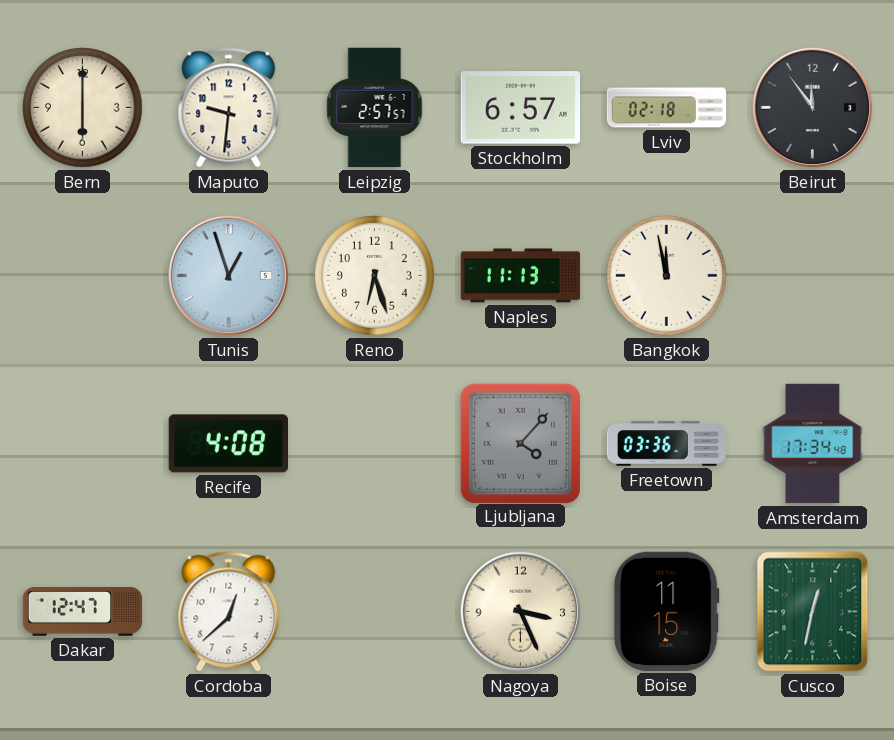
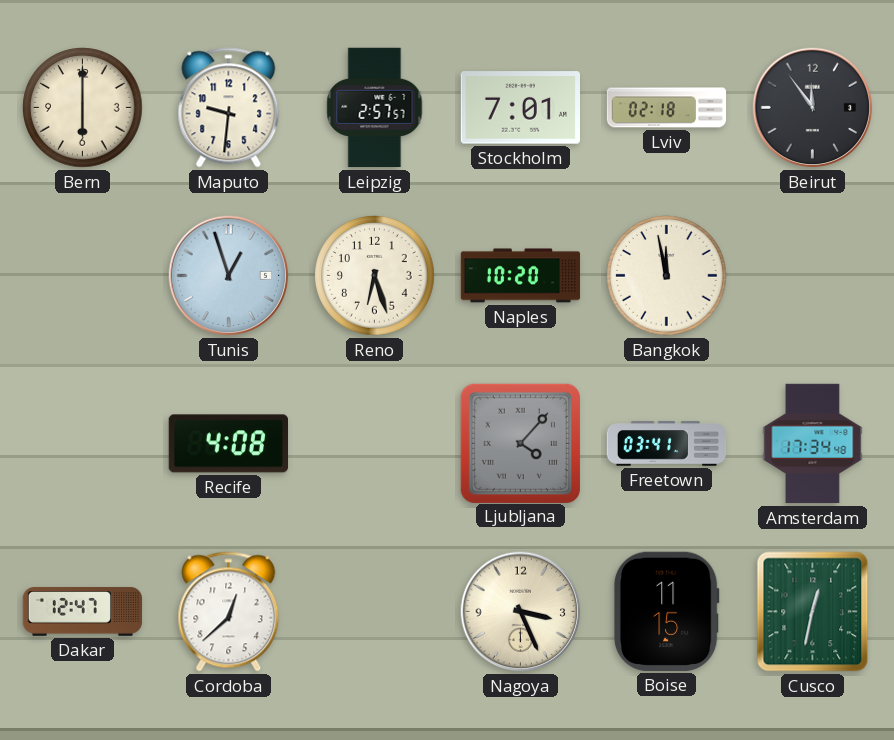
Stockholm: 6:57 -> 7:01
Naples: 11:13 -> 10:20
Freetown: 03:36 -> 03:41
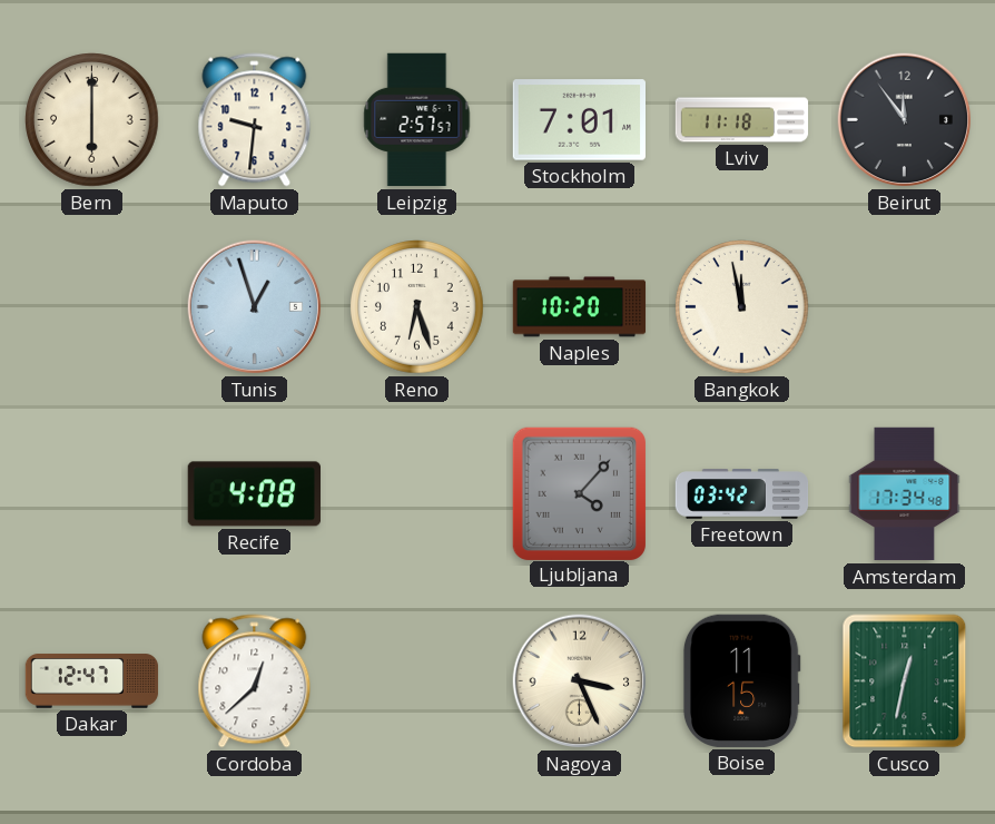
Lviv: 02:18 -> 11:18
Freetown: 03:41 -> 03:42
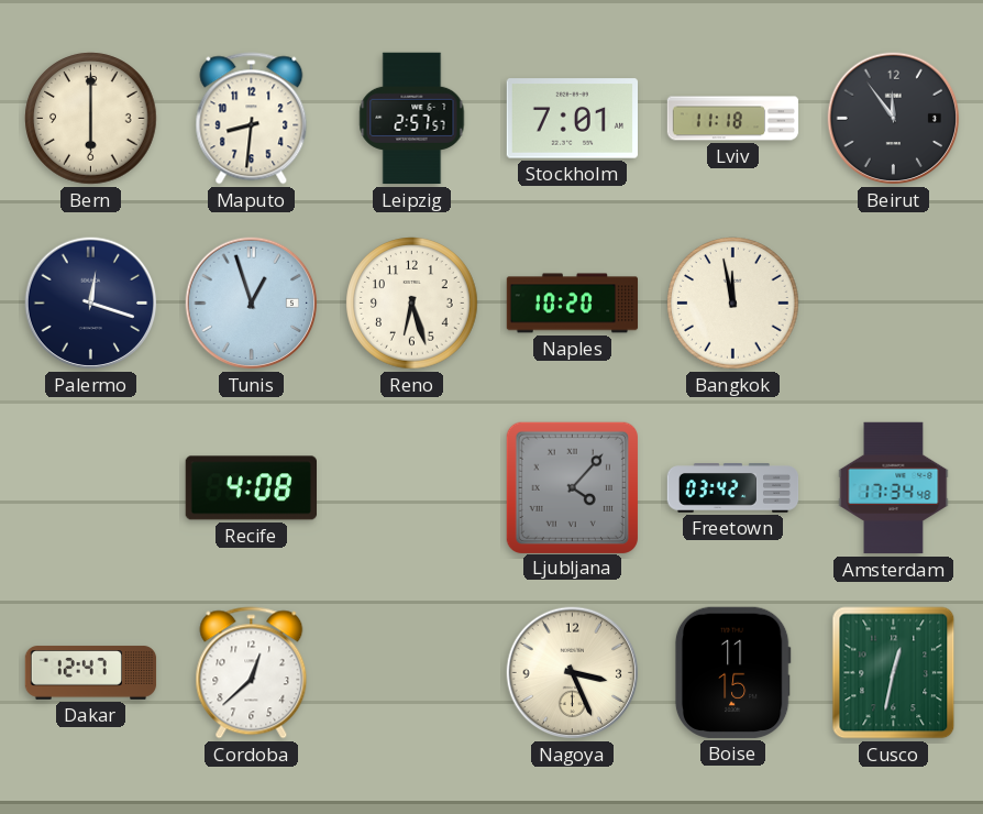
Maputo: 9:31 -> 8:31
Palermo: none -> 12:18
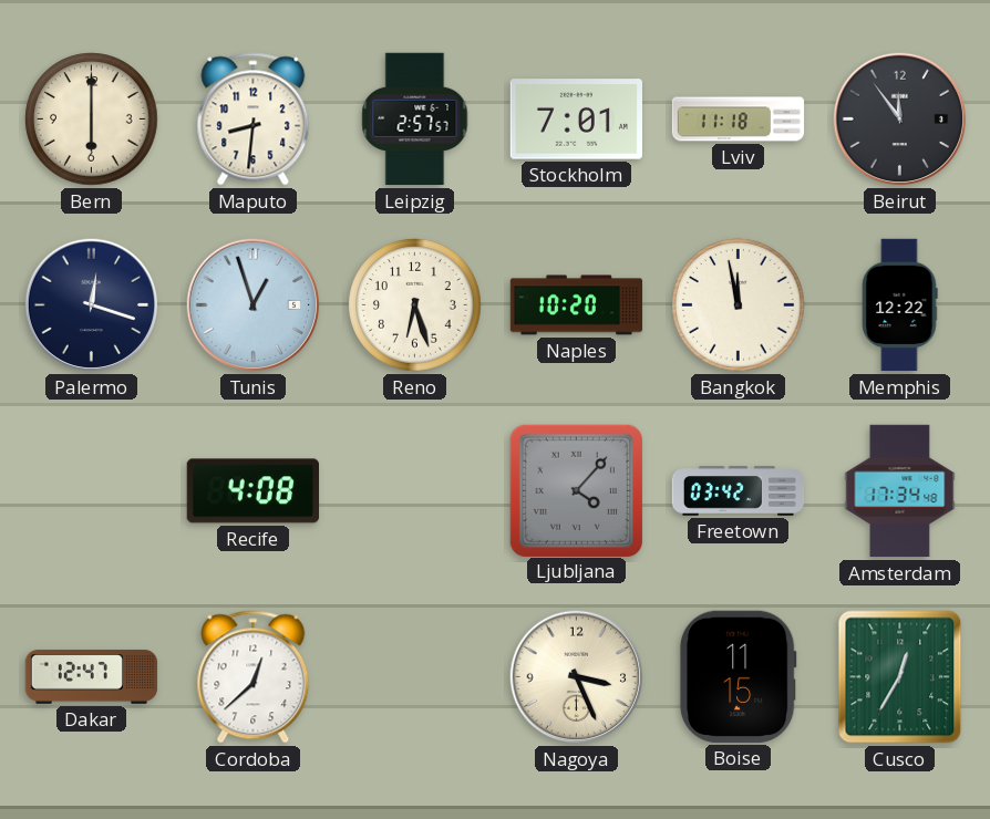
Memphis: none -> 12:22
Cusco: 12:32 -> 12:35
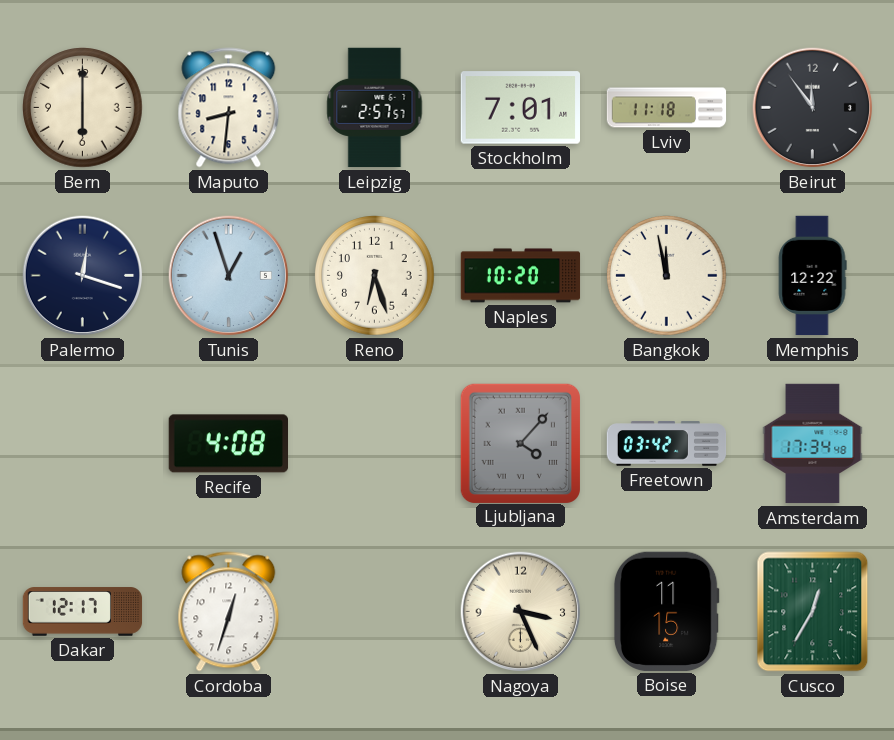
Dakar: 12:47 -> 12:17
Cordoba: 12:38 -> 12:33
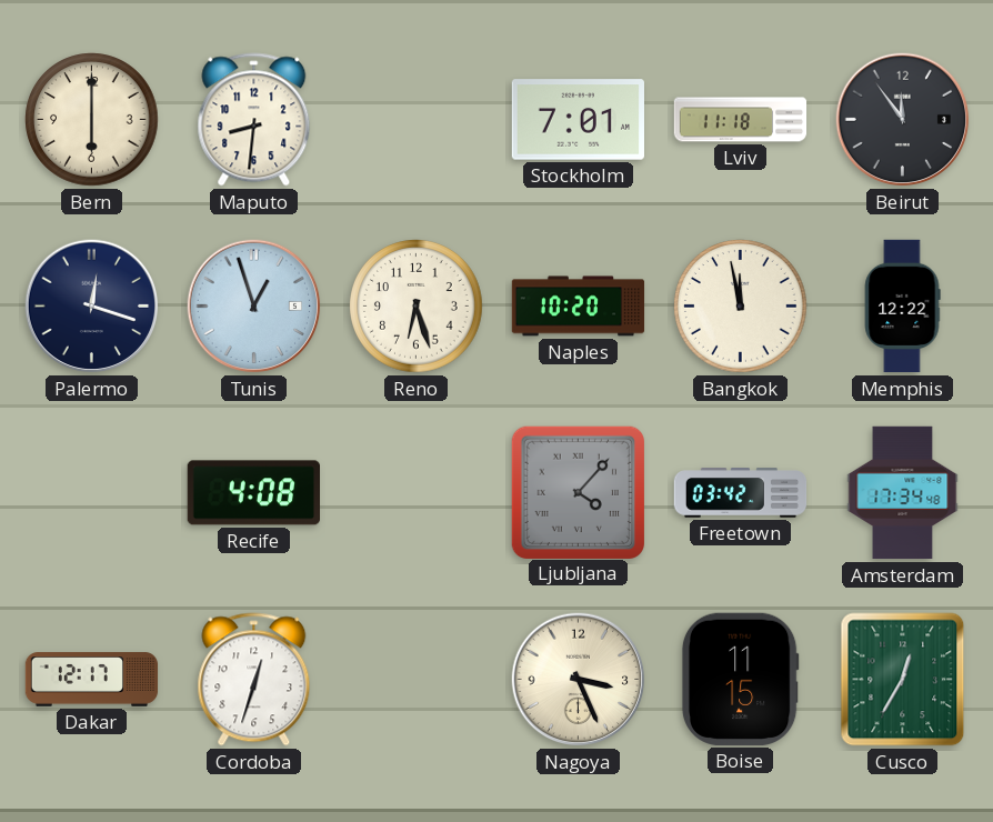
Leipzig: 2:57 -> none
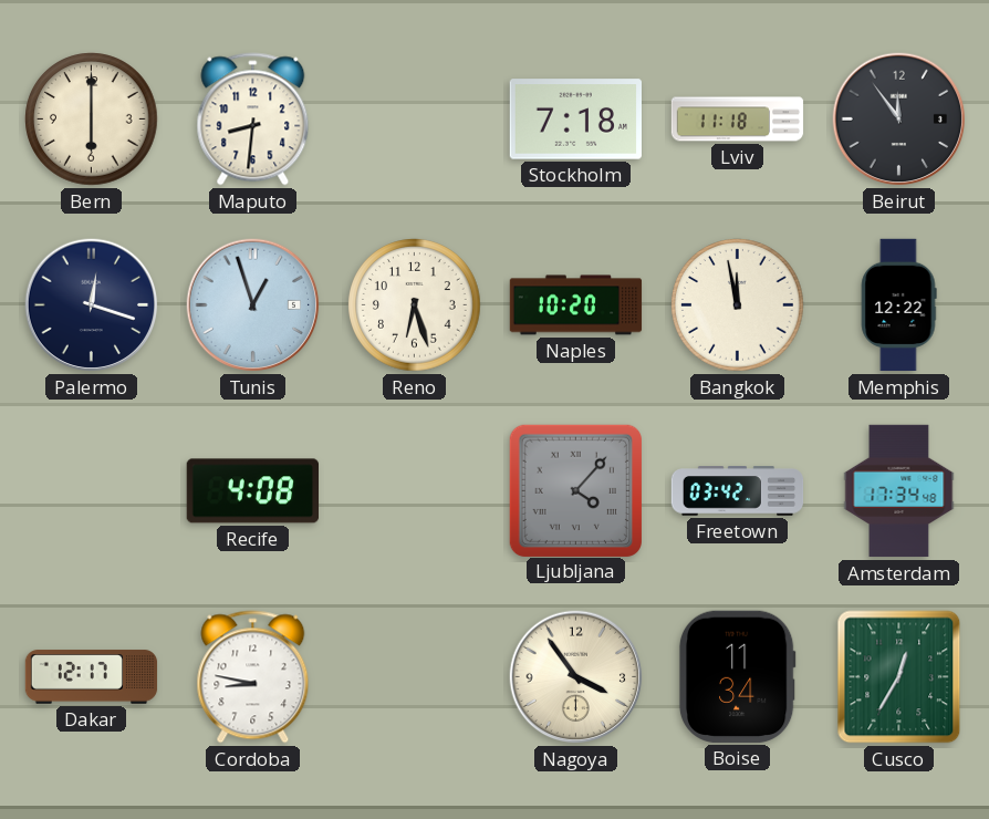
Stockholm: 7:01 -> 7:18
Cordoba: 12:33 -> 8:47
Nagoya: 3:26 -> 3:54
Boise: 11:15 -> 11:34
